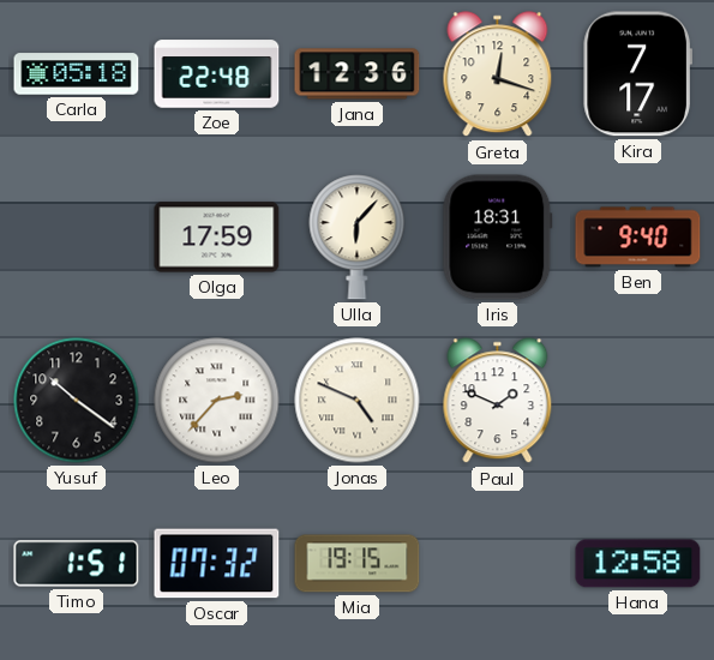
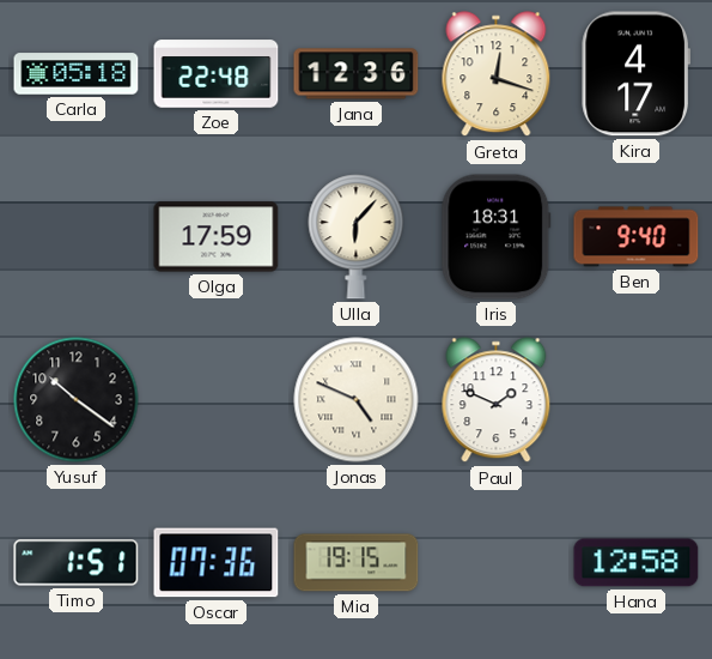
Kira: 7:17 -> 4:17
Leo: 2:37 -> none
Oscar: 07:32 -> 07:36
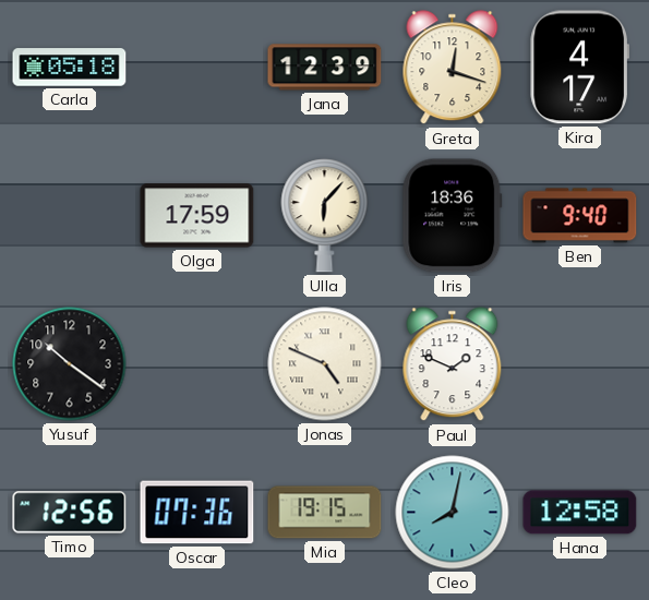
Zoe: 22:48 -> none
Jana: 12:36 -> 12:39
Iris: 18:31 -> 18:36
Timo: 1:51 -> 12:56
Cleo: none -> 8:02
